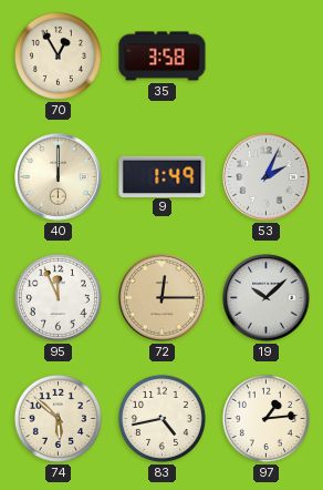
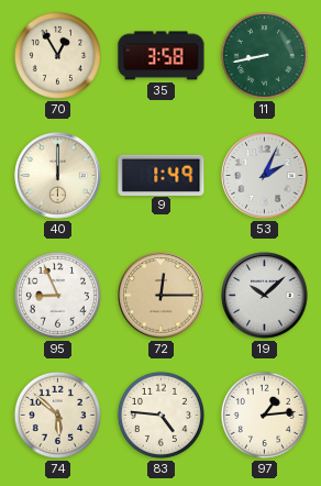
11: none -> 8:43
95: 11:56 -> 8:56
83: 4:43 -> 4:46
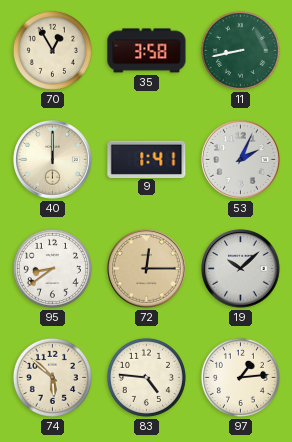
9: 1:49 -> 1:41
95: 8:56 -> 8:39
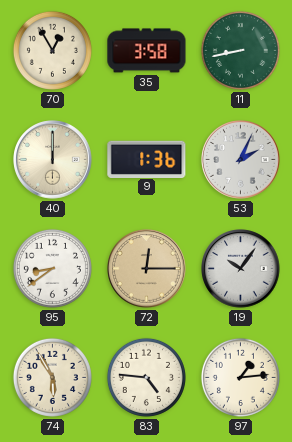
9: 1:41 -> 1:36
19: 10:08 -> 10:06
74: 5:52 -> 5:55
